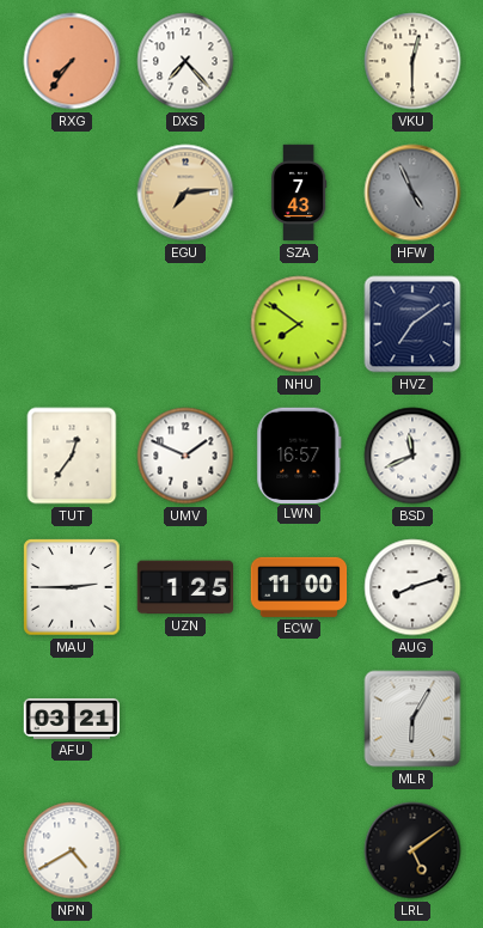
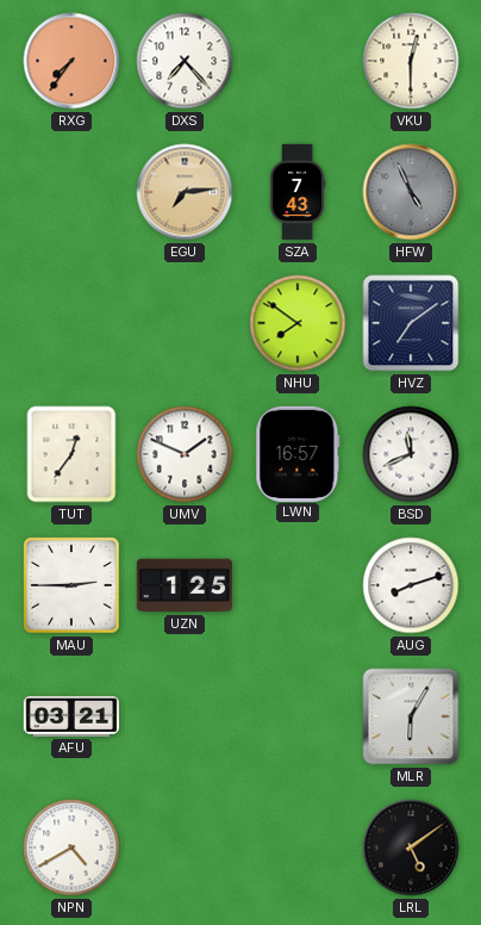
ECW: 11:00 -> none
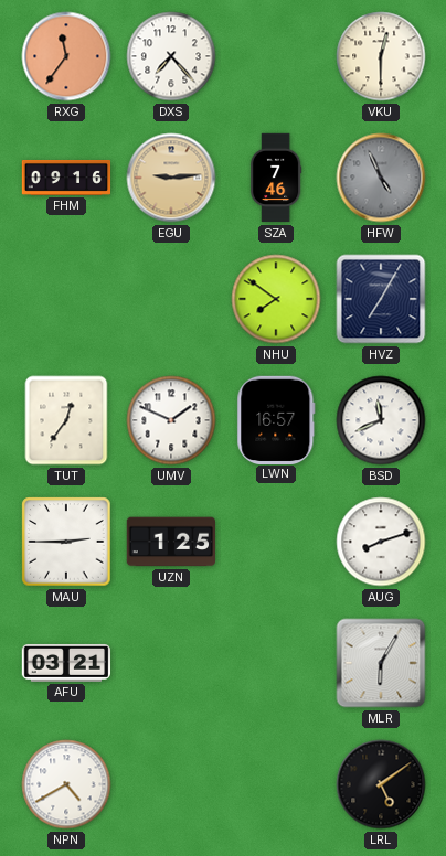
RXG: 7:36 -> 11:36
FHM: none -> 09:16
EGU: 7:14 -> 9:14
SZA: 7:43 -> 7:46
HVZ: 7:09 -> 7:05
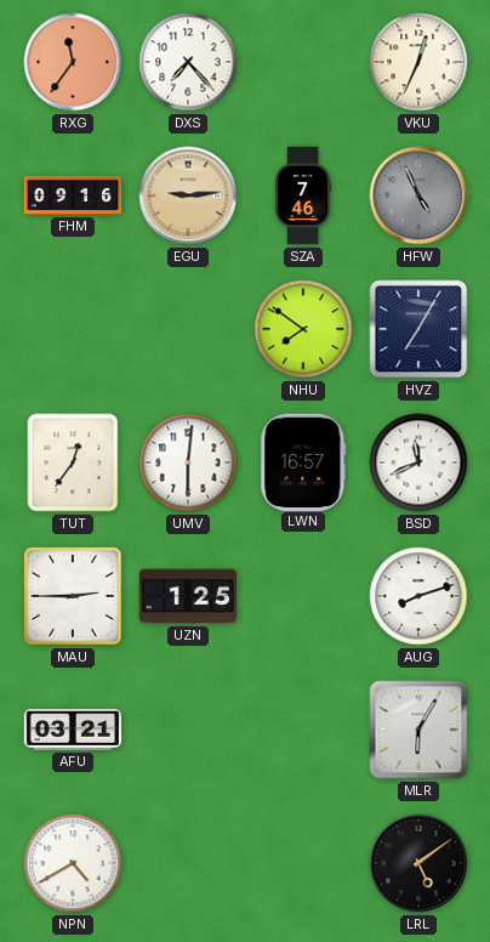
VKU: 12:30 -> 12:34
UMV: 1:49 -> 6:01
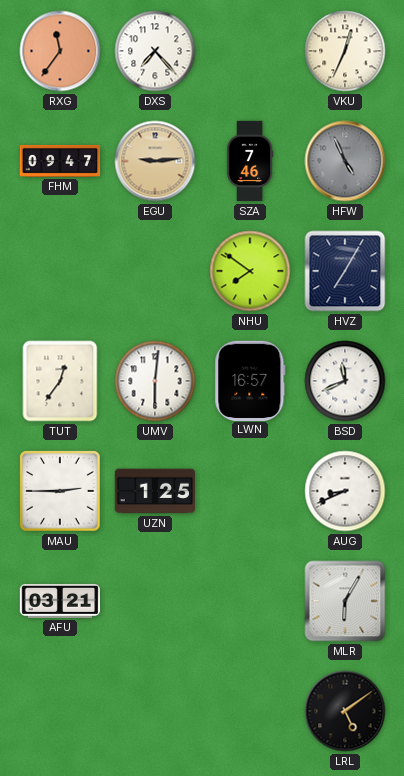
FHM: 09:16 -> 09:47
AUG: 8:12 -> 8:41
NPN: 4:40 -> none
